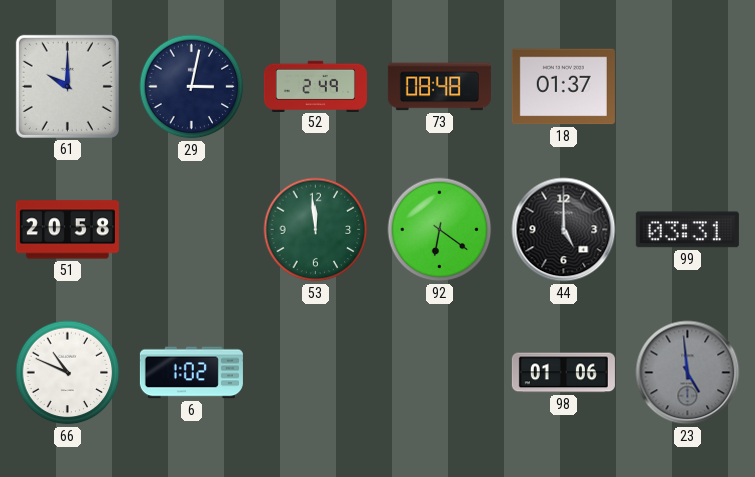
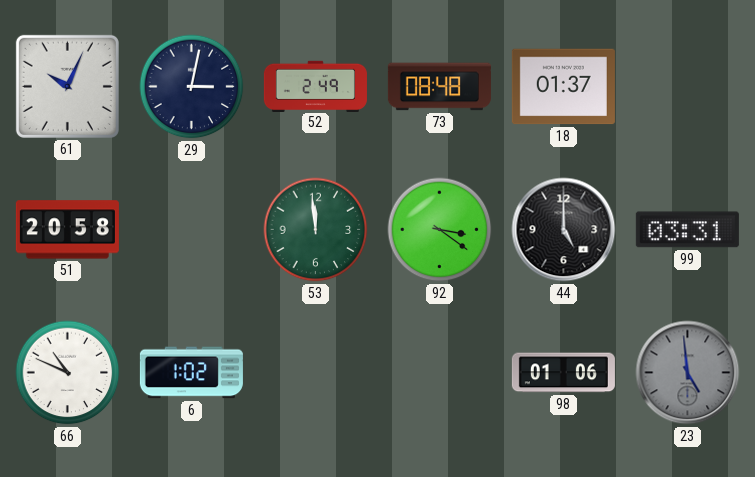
61: 10:00 -> 10:04
92: 6:21 -> 3:21
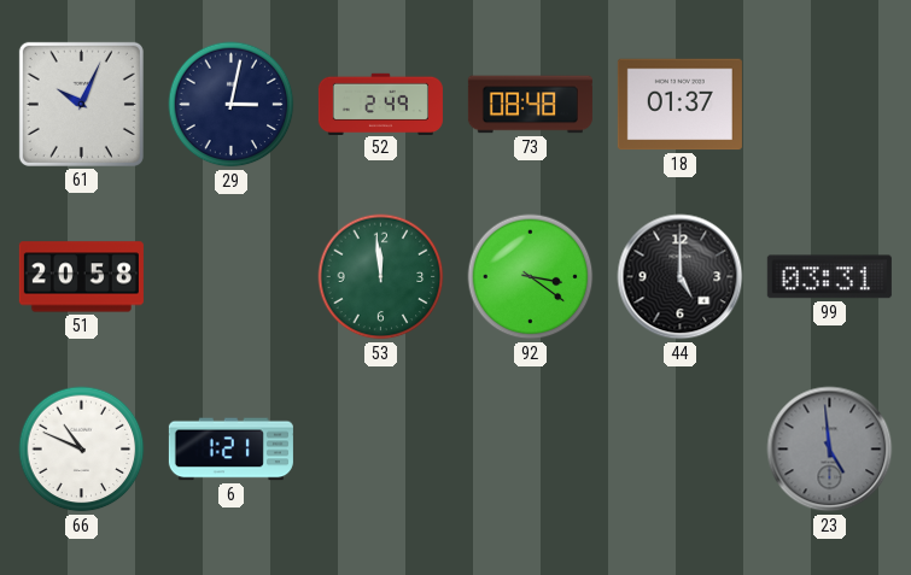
6: 1:02 -> 1:21
98: 01:06 -> none
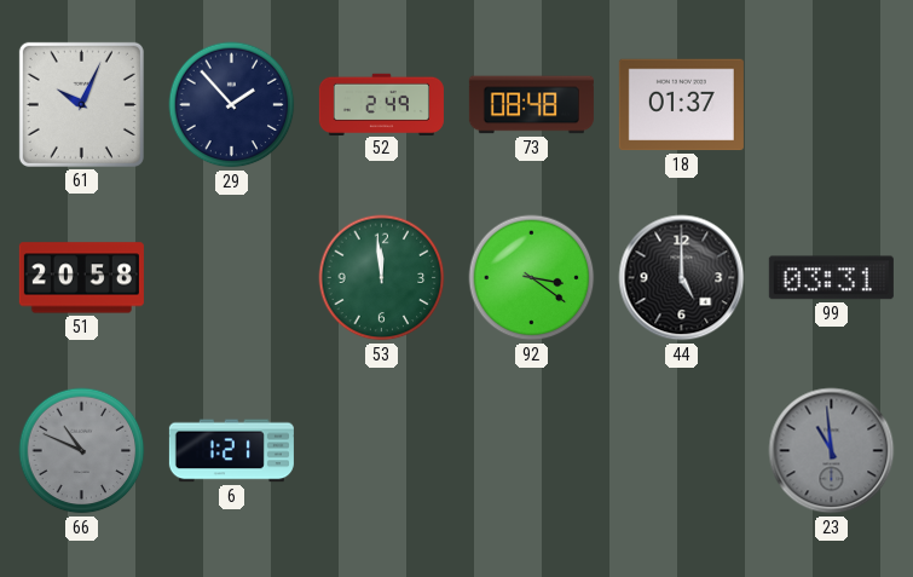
29: 3:02 -> 1:53
66 dial: white -> grey
23: 4:59 -> 10:59
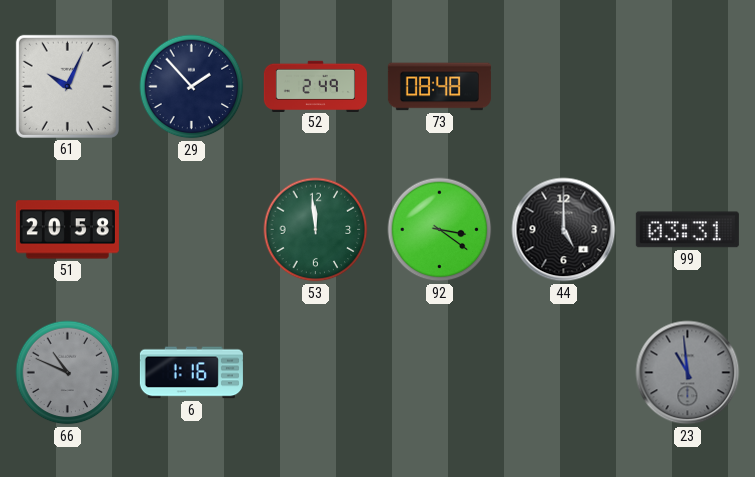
18: 01:37 -> none
6: 1:21 -> 1:16
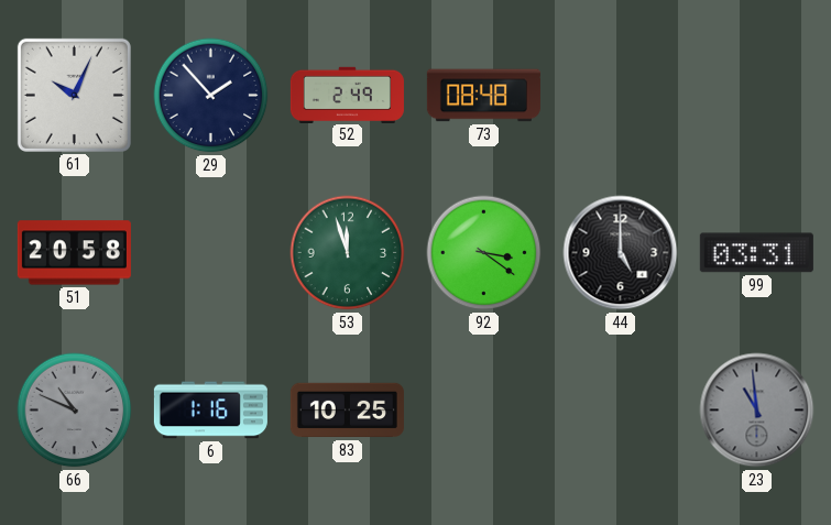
53: 11:59 -> 11:57
83: none -> 10:25
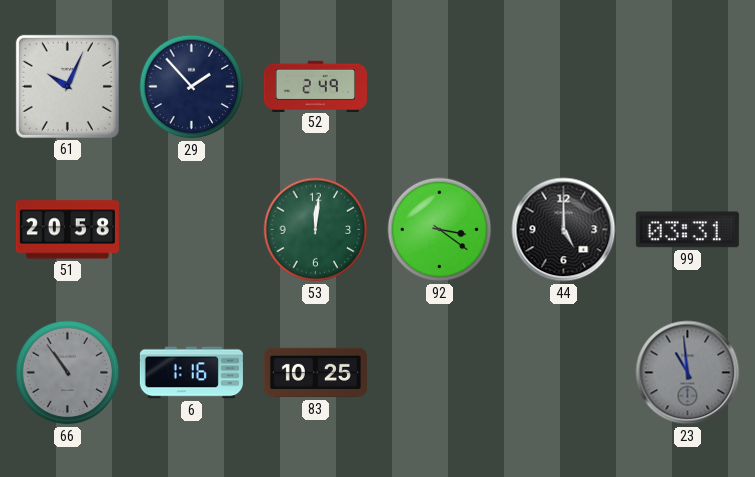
73: 08:48 -> none
53: 11:57 -> 12:01
66: 10:49 -> 10:54
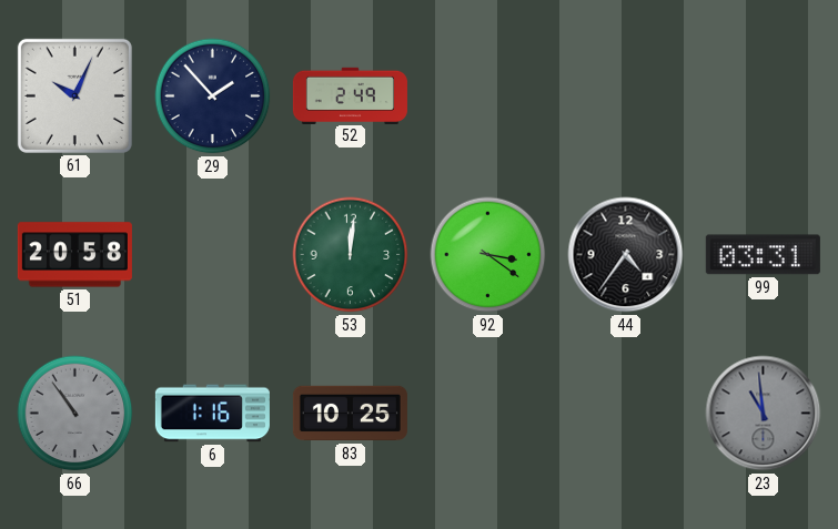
44: 5:00 -> 4:36
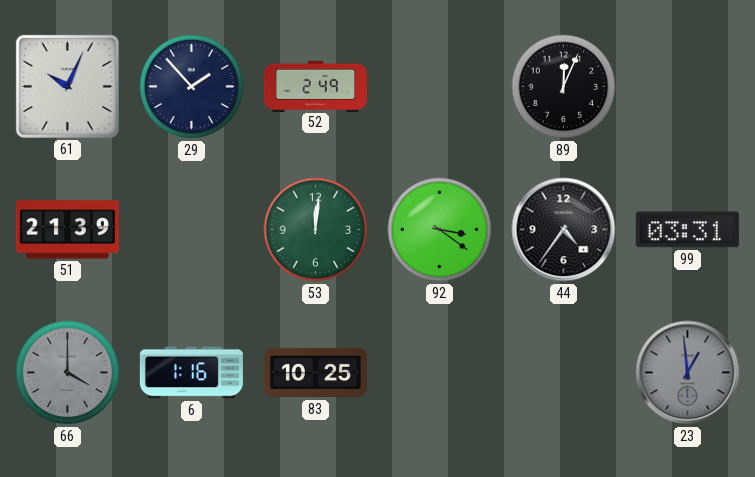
89: none -> 12:04
51: 20:58 -> 21:39
66: 10:54 -> 4:00
23: 10:59 -> 12:59
